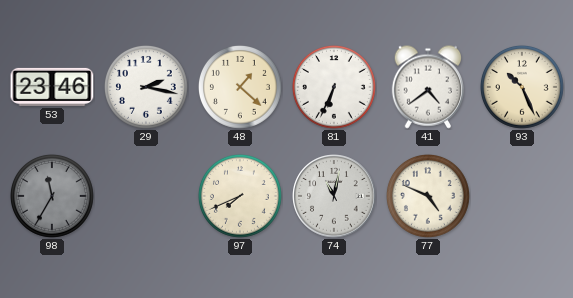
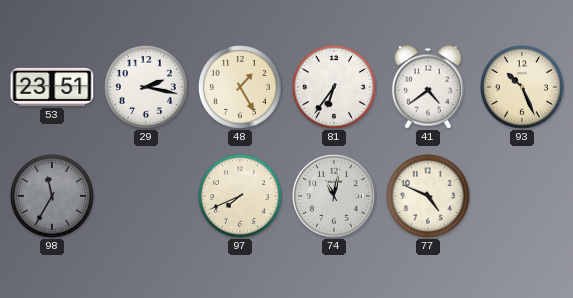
53: 23:46 -> 23:51
48: 1:22 -> 1:25
81: 6:34 -> 6:36
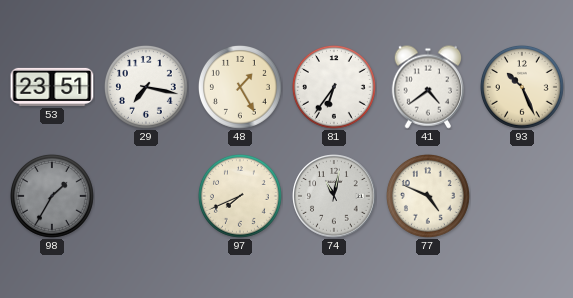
29: 2:17 -> 7:17
98: 11:35 -> 1:35
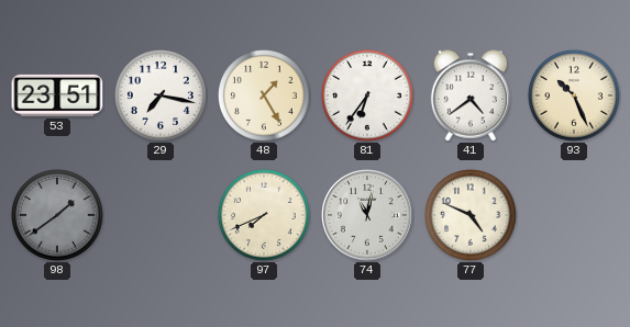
98: 1:35 -> 1:39
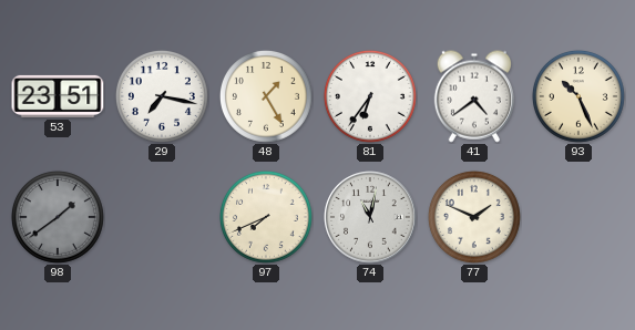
77: 4:49 -> 1:49
